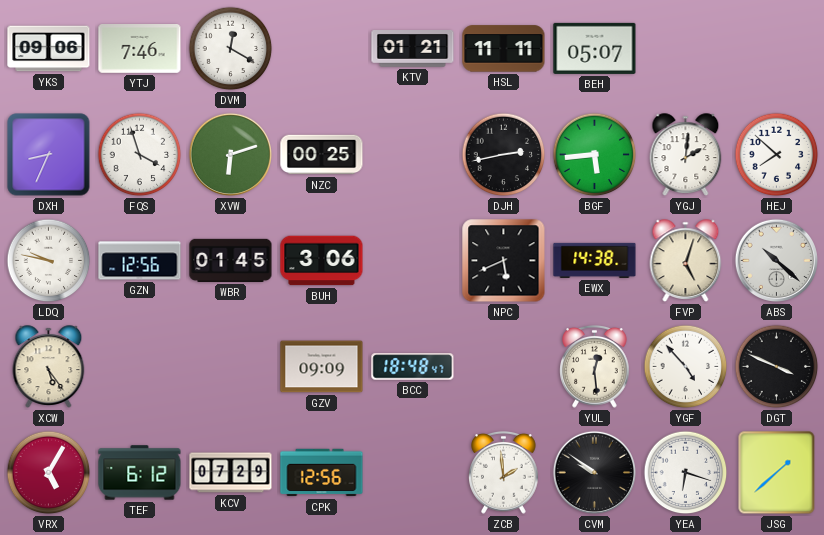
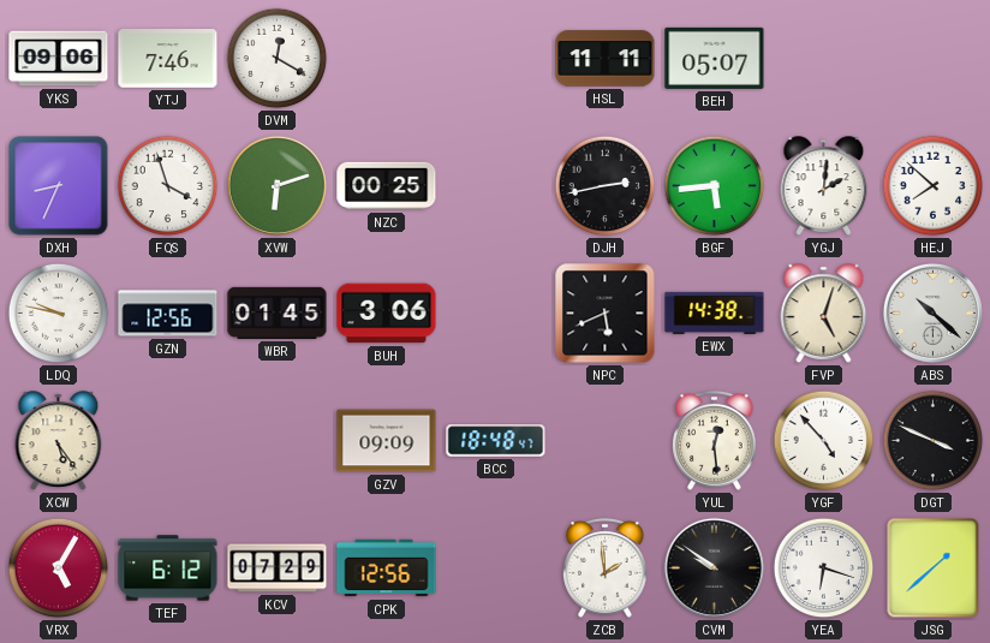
KTV: 01:21 -> none
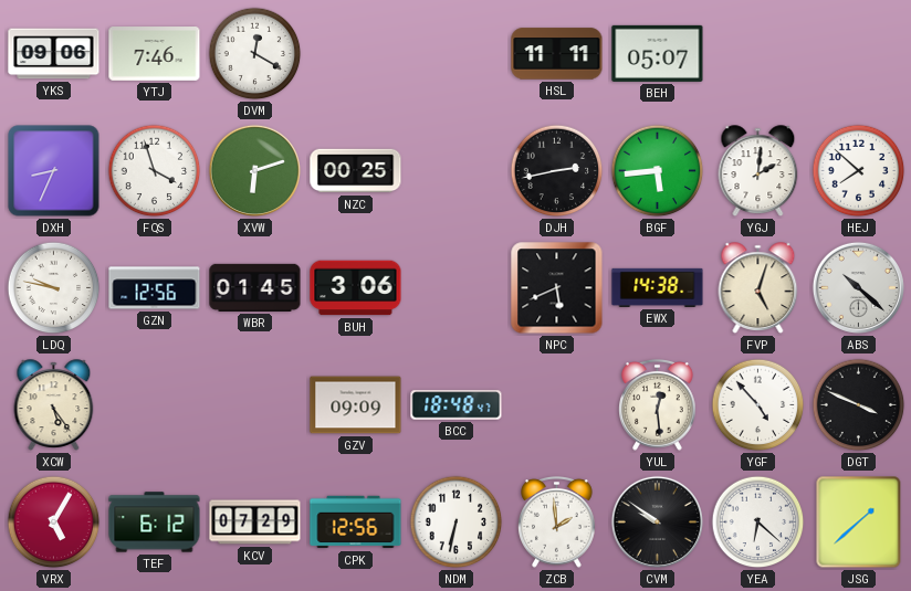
NDM: none -> 6:32
YEA: 6:18 -> 6:22
